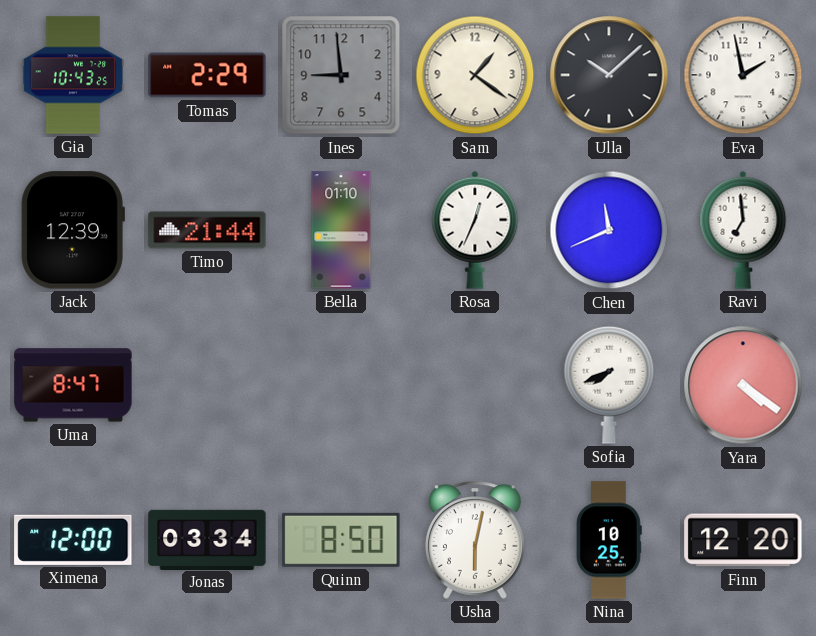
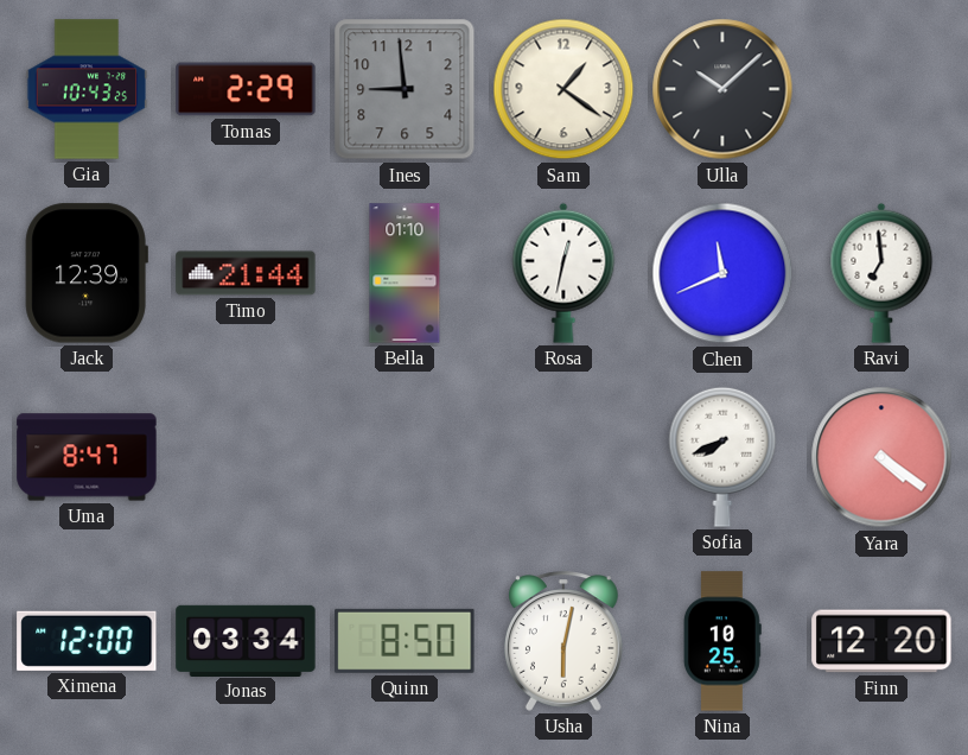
Eva: 1:58 -> none
Rosa: 12:34 -> 12:32
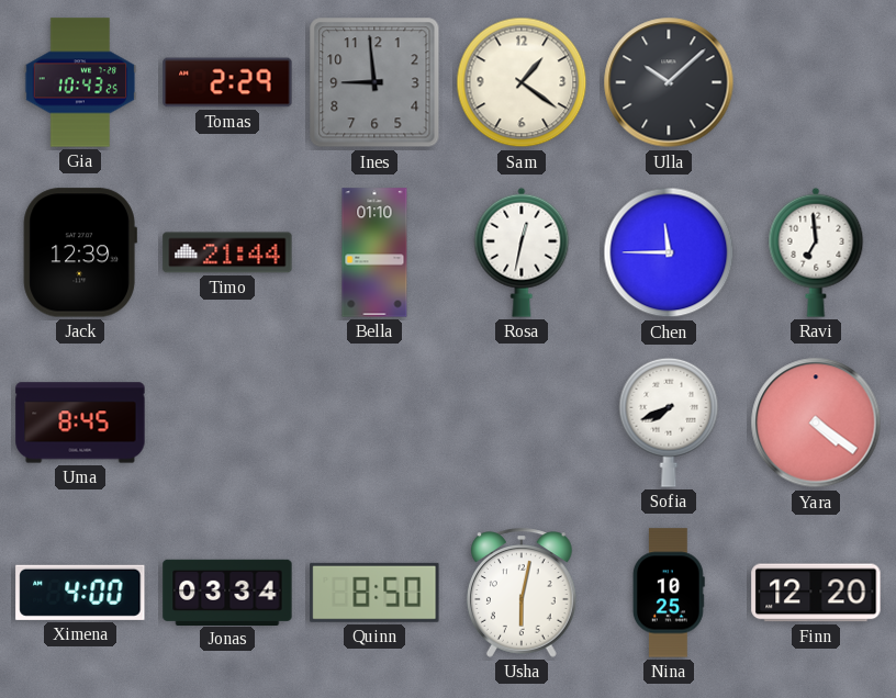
Chen: 11:41 -> 11:45
Uma: 8:47 -> 8:45
Ximena: 12:00 -> 4:00
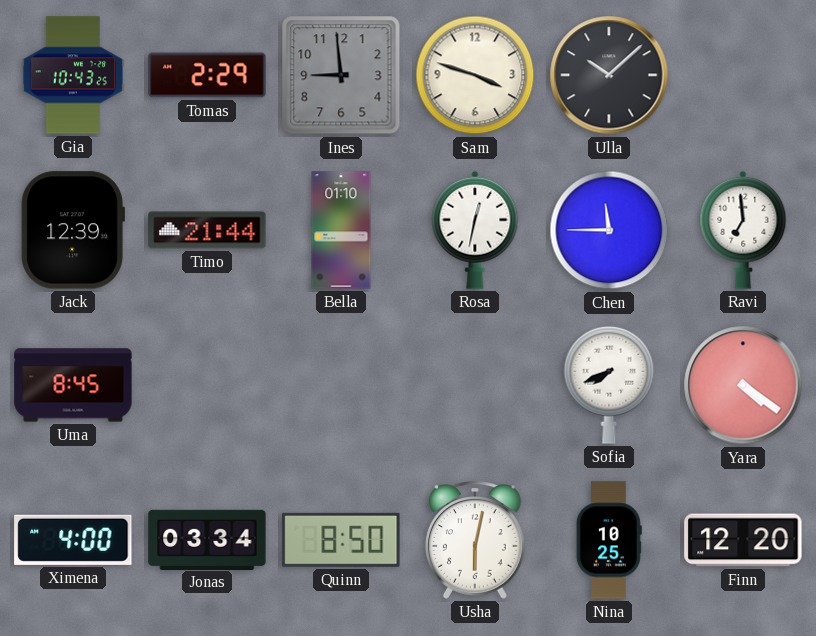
Sam: 1:21 -> 3:48
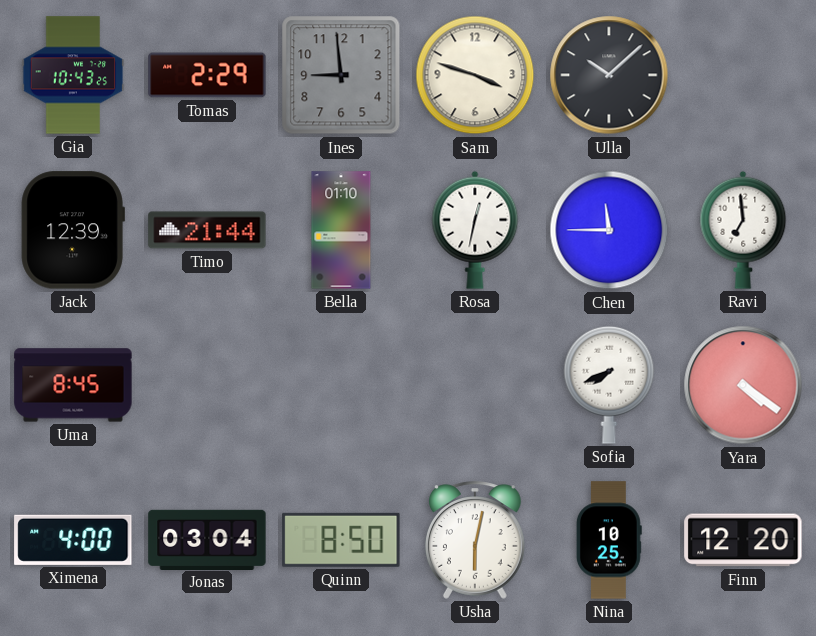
Jonas: 03:34 -> 03:04
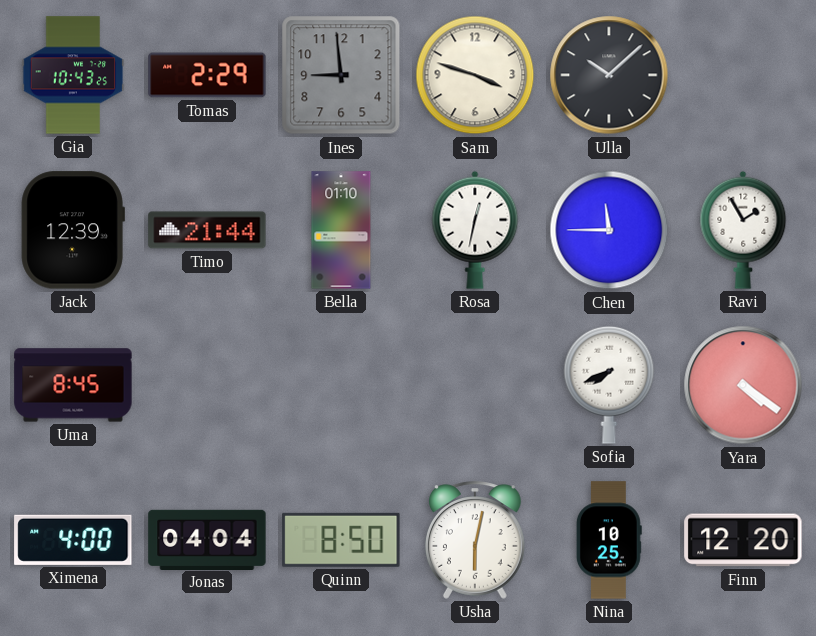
Ravi: 6:59 -> 1:55
Jonas: 03:04 -> 04:04
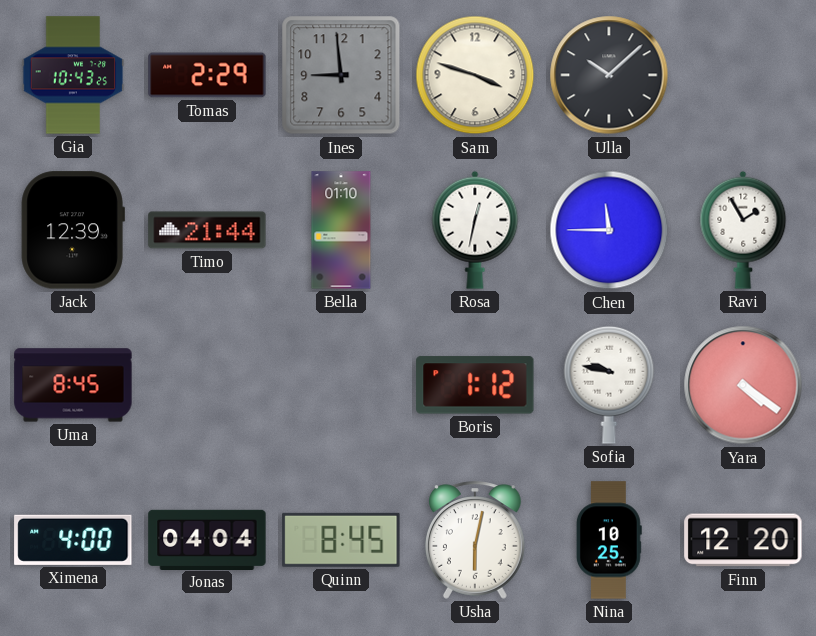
Boris: none -> 1:12
Sofia: 7:41 -> 9:47
Quinn: 8:50 -> 8:45
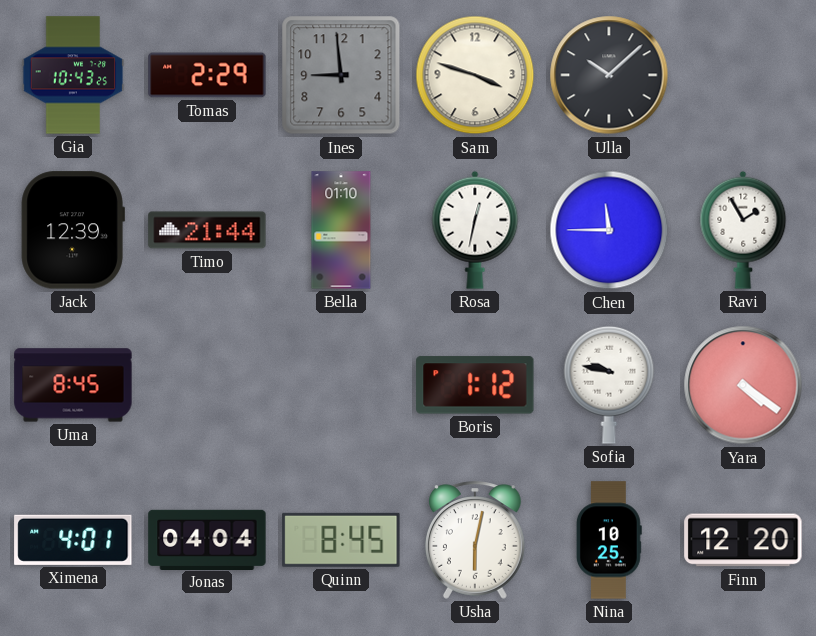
Ximena: 4:00 -> 4:01
